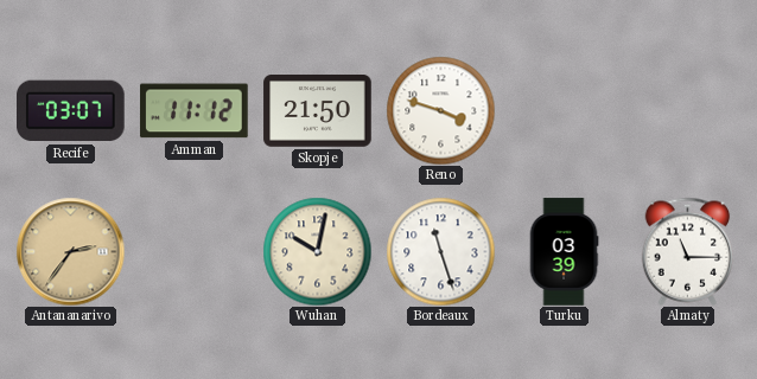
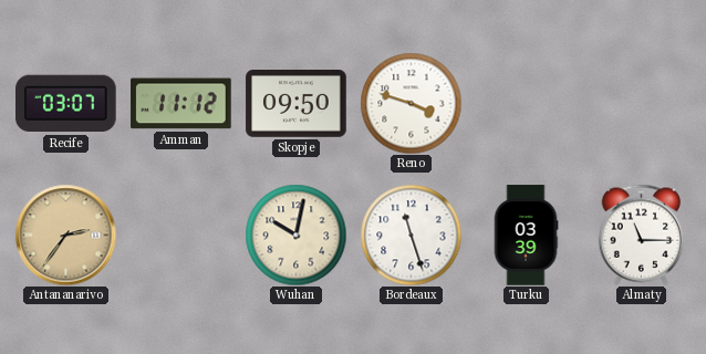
Skopje: 21:50 -> 09:50
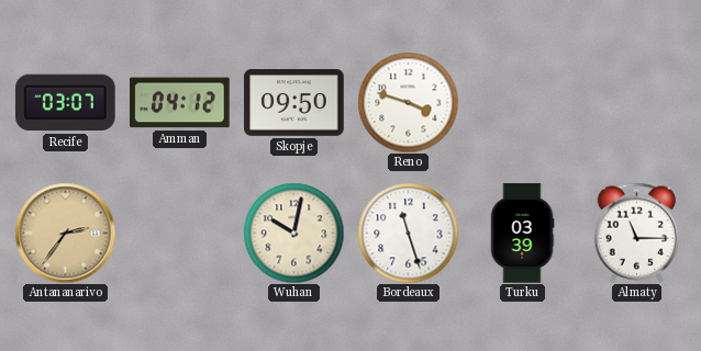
Amman: 11:12 -> 04:12
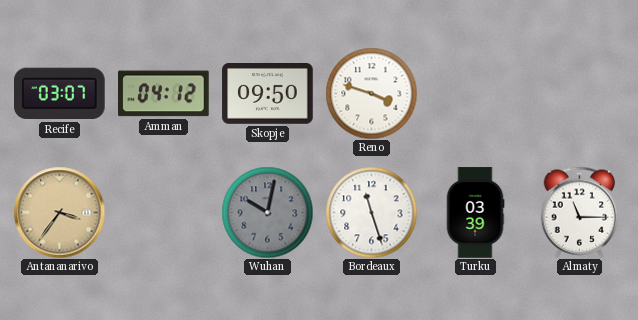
Antananarivo: 2:36 -> 3:36
Wuhan dial: cream -> grey
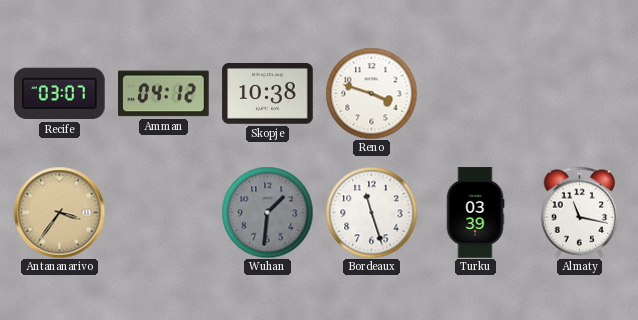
Skopje: 09:50 -> 10:38
Wuhan: 10:02 -> 1:31
Almaty: 11:15 -> 11:17
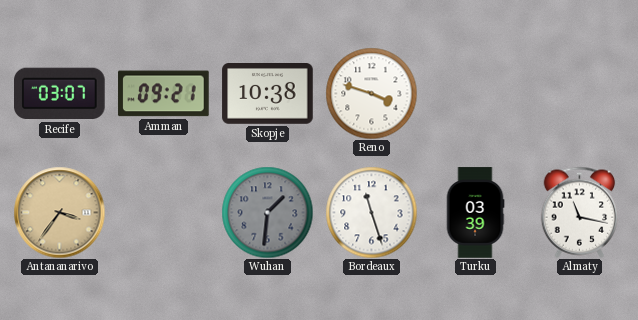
Amman: 04:12 -> 09:21
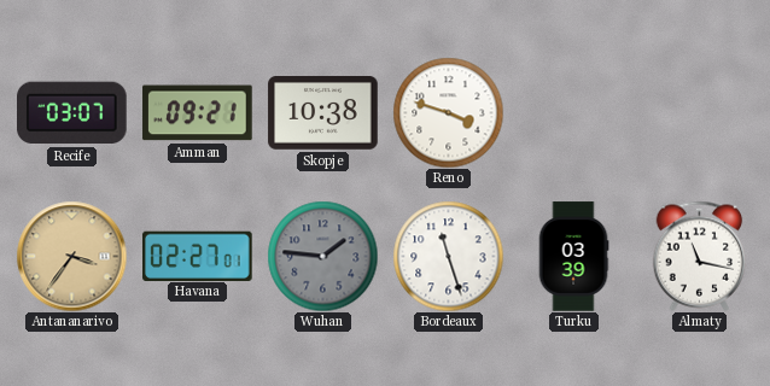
Havana: none -> 02:27
Wuhan: 1:31 -> 1:46
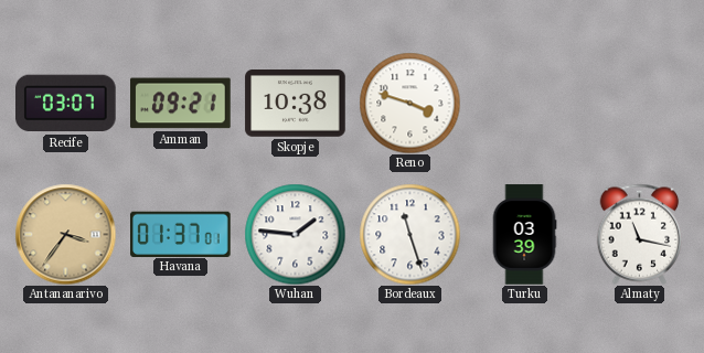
Havana: 02:27 -> 01:37
Wuhan dial: grey -> white
